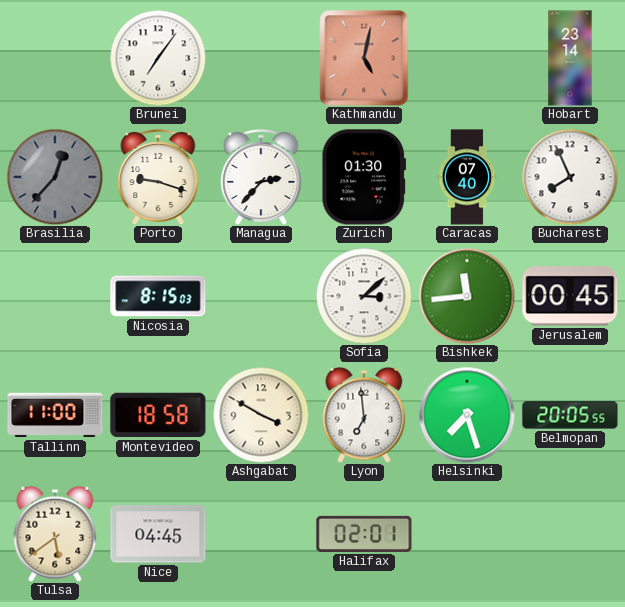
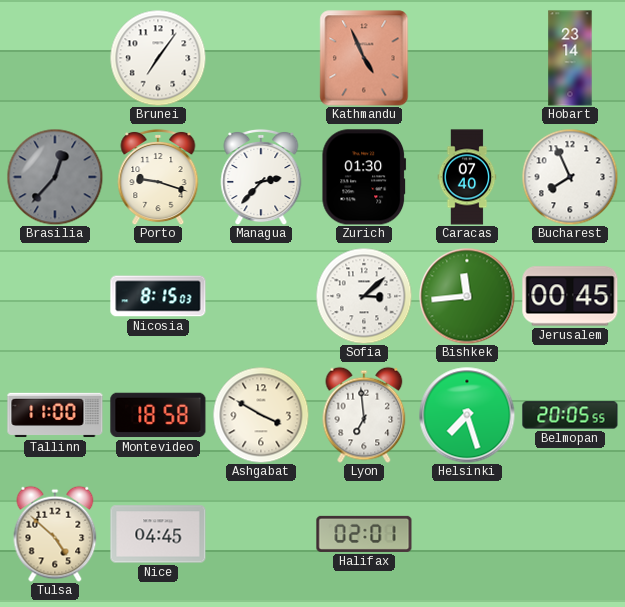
Kathmandu: 5:02 -> 4:56
Tulsa: 5:39 -> 4:52
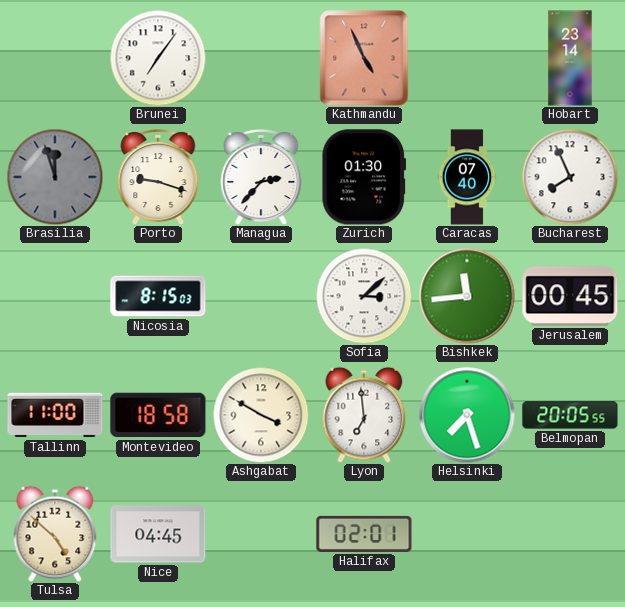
Brasilia: 12:37 -> 11:57
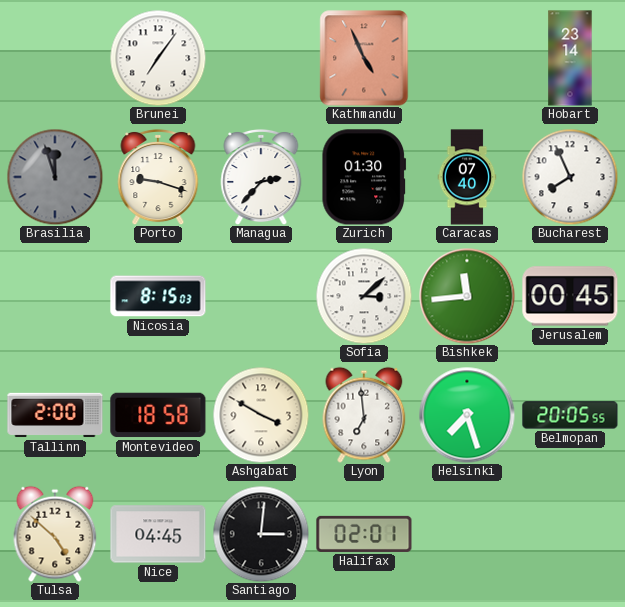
Tallinn: 11:00 -> 2:00
Santiago: none -> 3:01
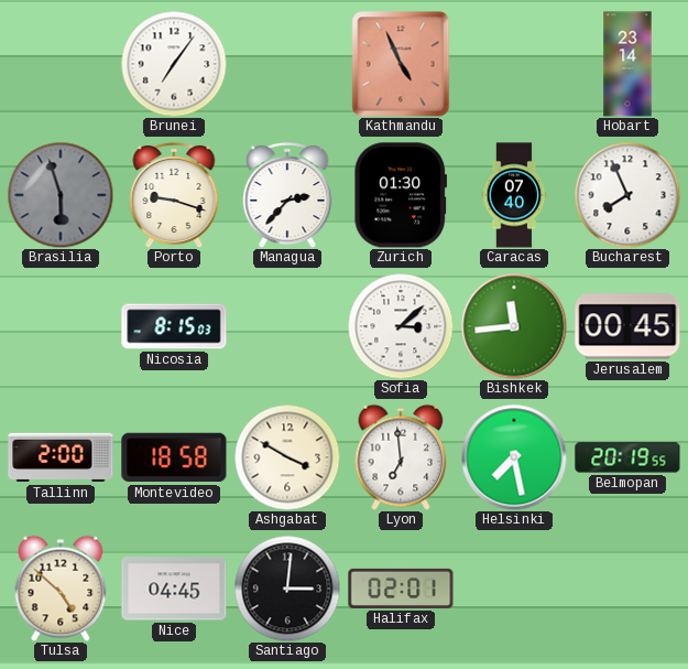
Brasilia: 11:57 -> 5:57
Helsinki: 7:27 -> 7:28
Belmopan: 20:05 -> 20:19
